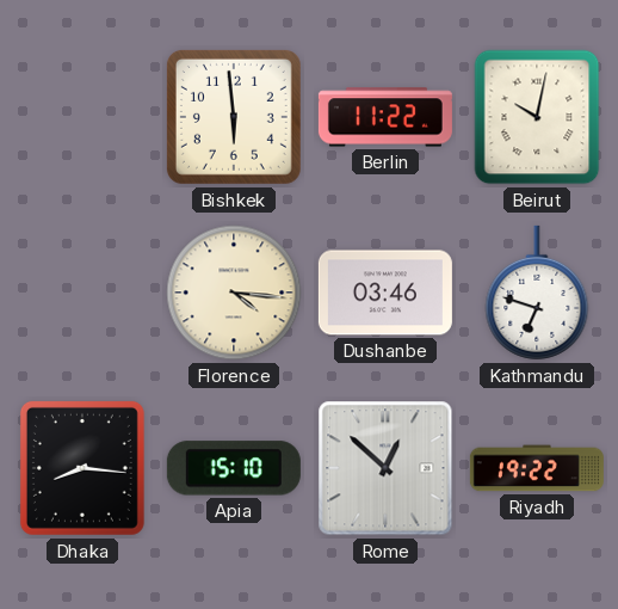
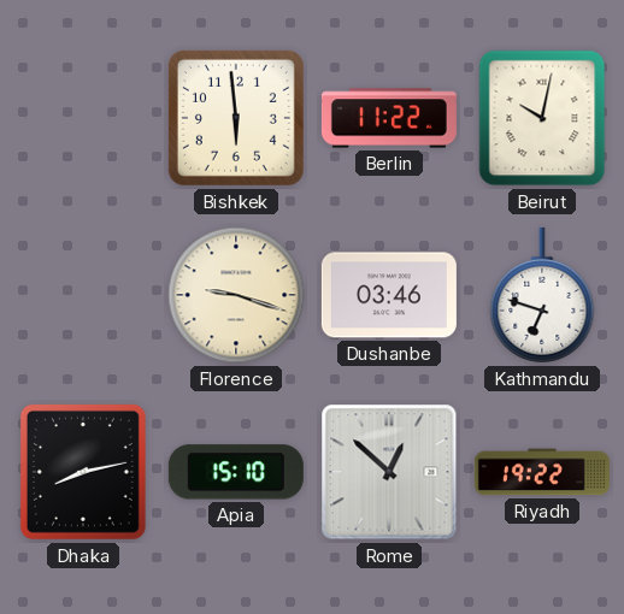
Florence: 4:16 -> 9:18
Dhaka: 8:16 -> 8:13
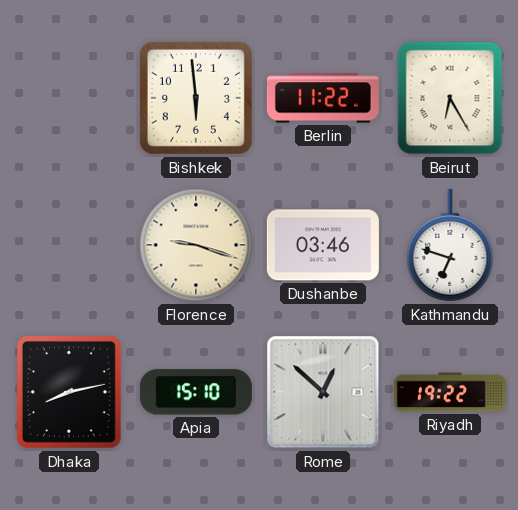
Beirut: 10:02 -> 6:25
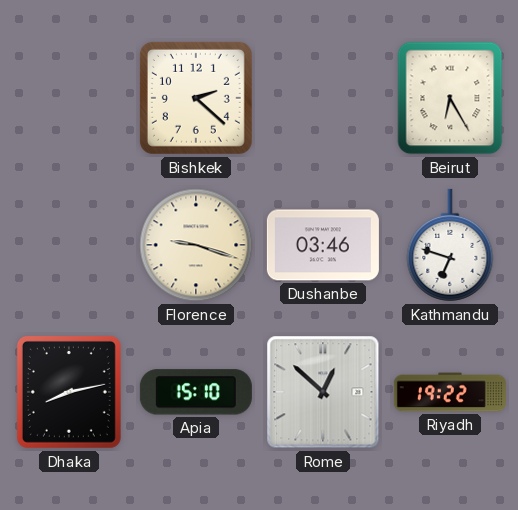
Bishkek: 5:59 -> 2:22
Berlin: 11:22 -> none
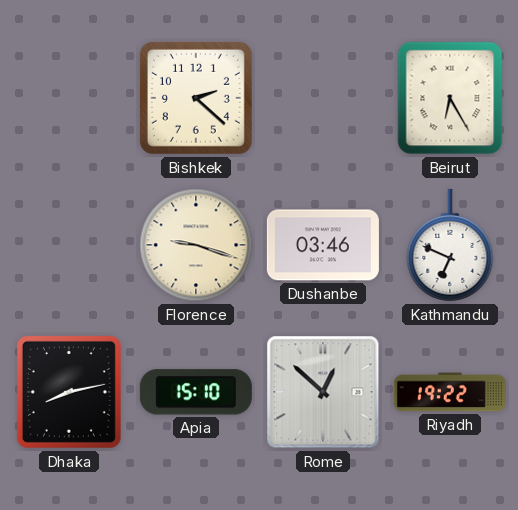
Kathmandu: 6:48 -> 6:49
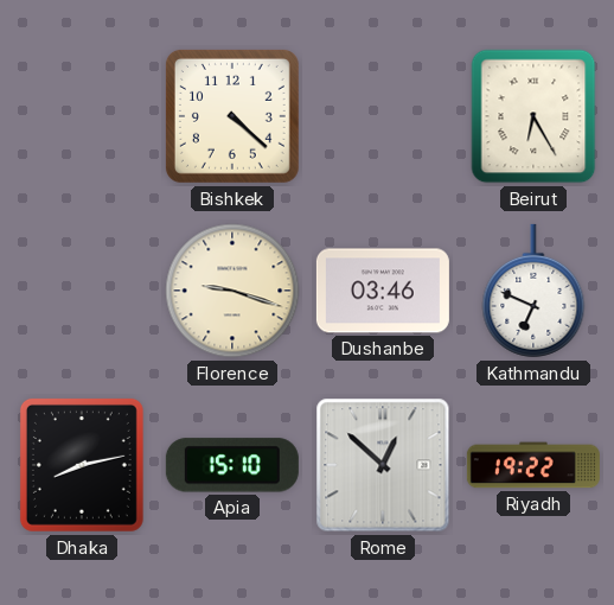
Bishkek: 2:22 -> 4:22
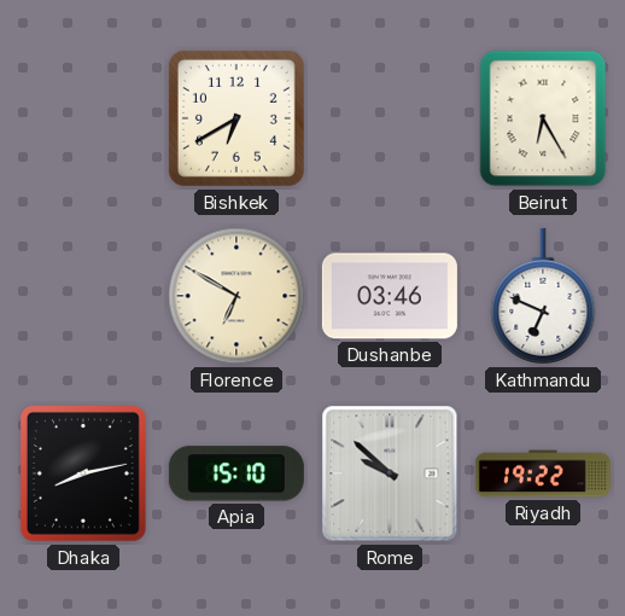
Bishkek: 4:22 -> 6:40
Florence: 9:18 -> 6:50
Rome: 12:52 -> 9:52
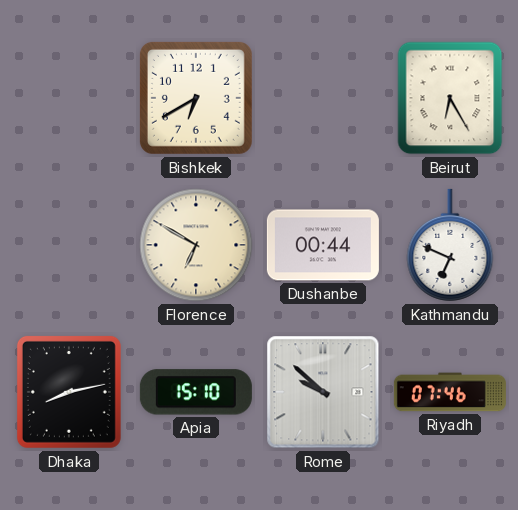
Dushanbe: 03:46 -> 00:44
Riyadh: 19:22 -> 07:46
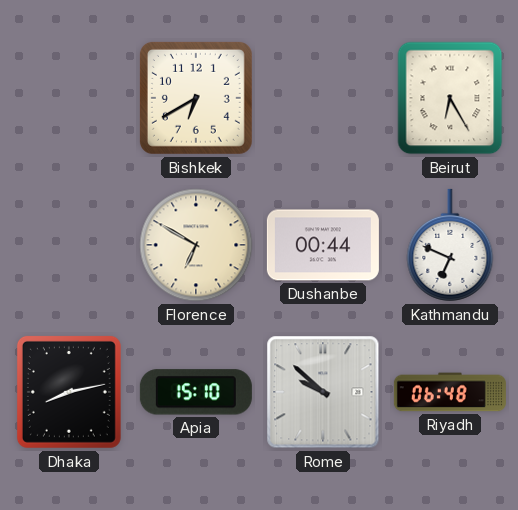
Riyadh: 07:46 -> 06:48
